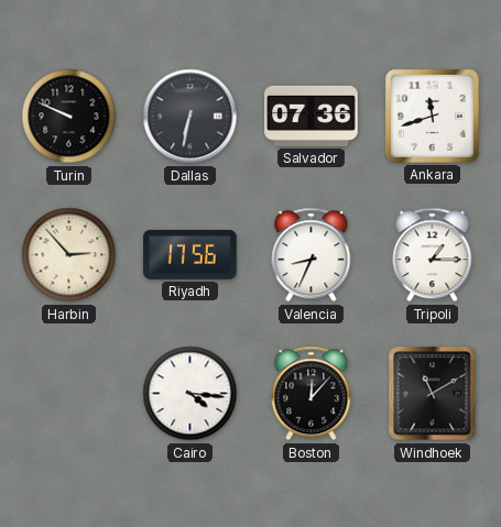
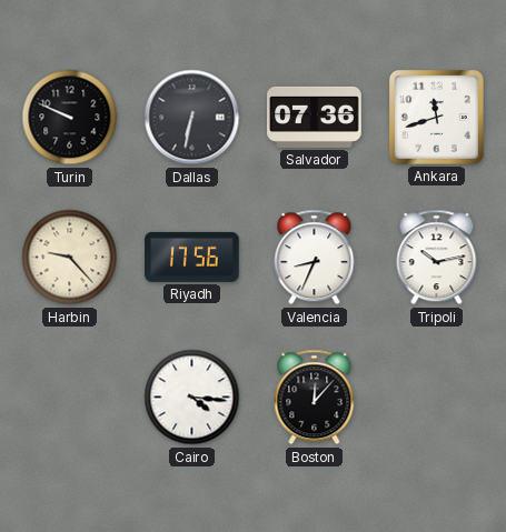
Harbin: 2:53 -> 9:23
Tripoli: 1:15 -> 10:13
Windhoek: 11:10 -> none
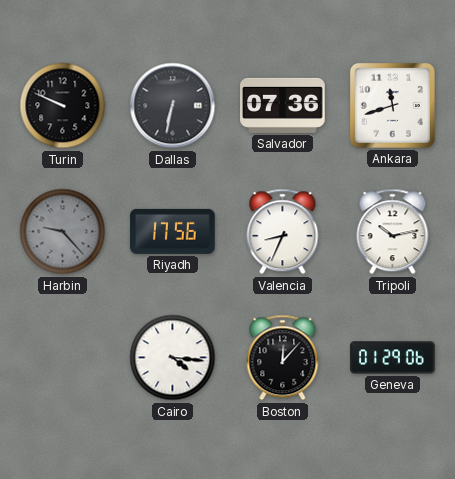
Harbin dial: cream -> grey
Geneva: none -> 01:29
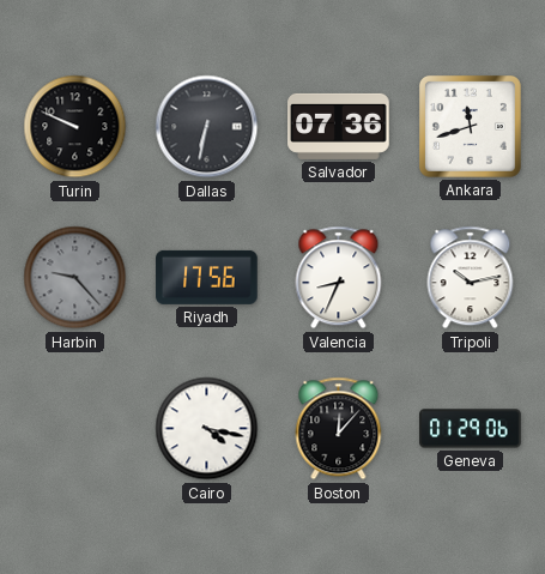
Cairo: 4:16 -> 4:17
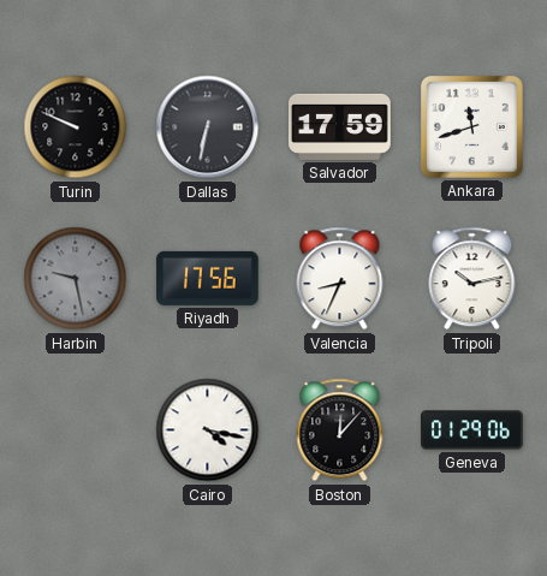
Salvador: 07:36 -> 17:59
Harbin: 9:23 -> 9:28
